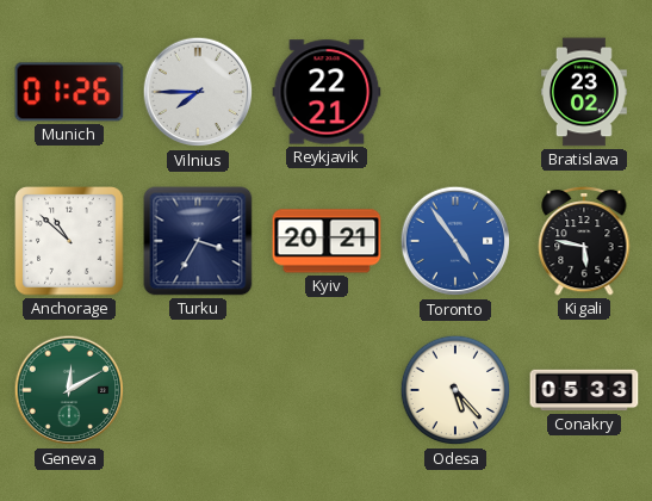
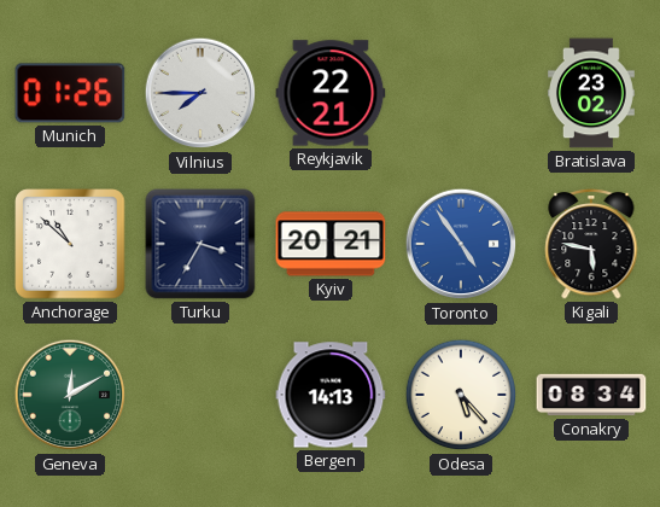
Bergen: none -> 14:13
Conakry: 05:33 -> 08:34
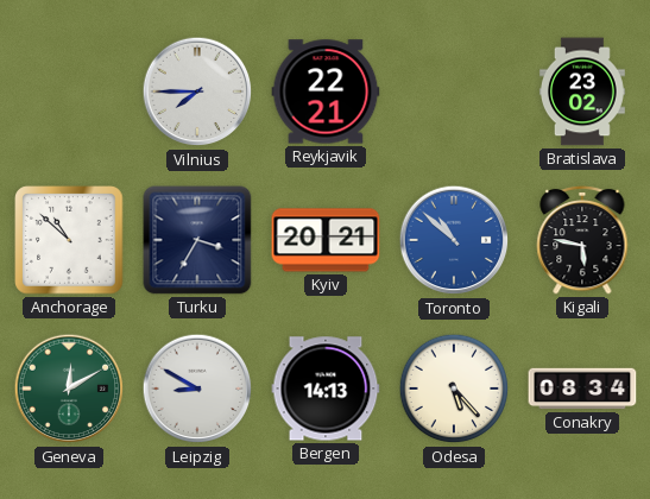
Munich: 01:26 -> none
Toronto: 4:54 -> 10:52
Leipzig: none -> 8:50
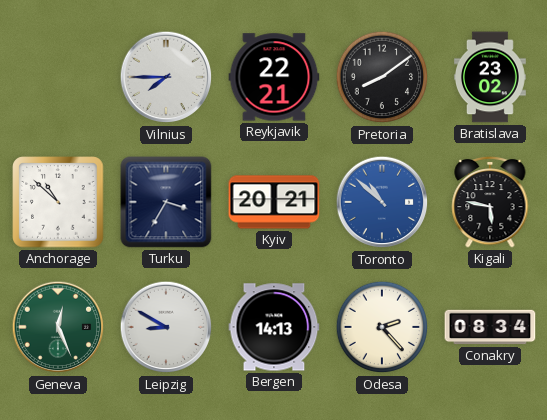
Pretoria: none -> 8:09
Geneva: 12:10 -> 12:26
Odesa: 5:23 -> 2:23
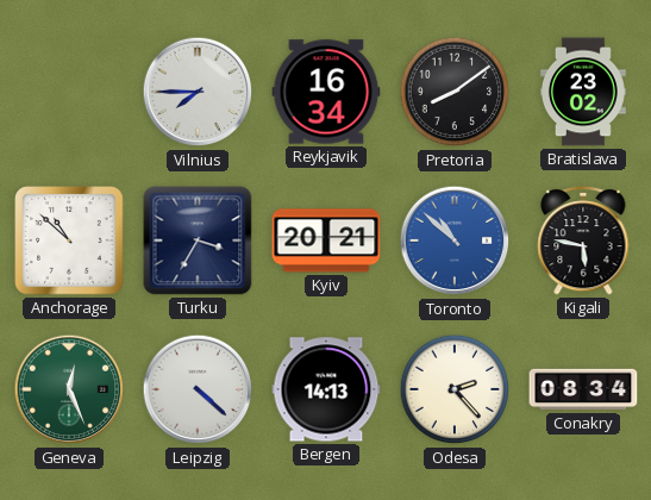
Reykjavik: 22:21 -> 16:34
Leipzig: 8:50 -> 4:22
